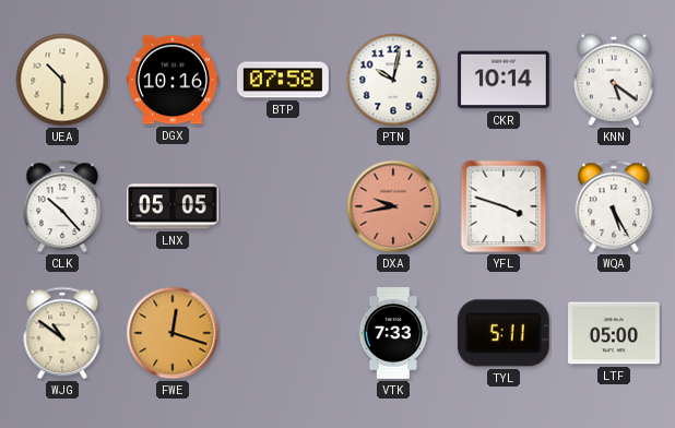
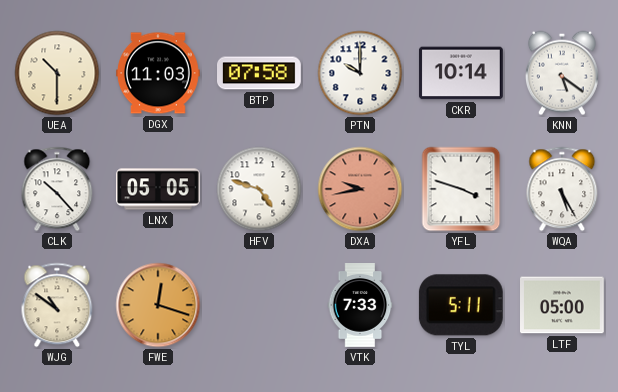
DGX: 10:16 -> 11:03
PTN: 10:02 -> 10:00
HFV: none -> 4:48
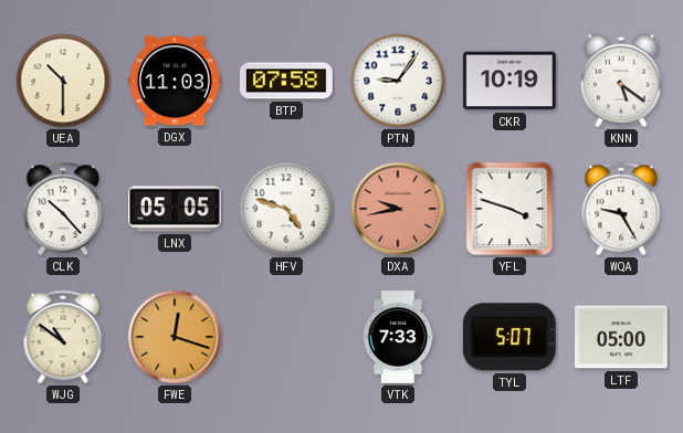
PTN: 10:00 -> 9:06
CKR: 10:14 -> 10:19
WQA: 5:25 -> 9:25
TYL: 5:11 -> 5:07
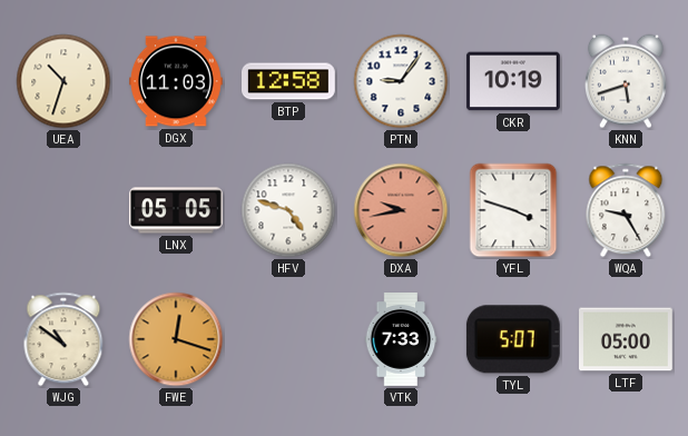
UEA: 10:30 -> 10:33
BTP: 07:58 -> 12:58
KNN: 5:21 -> 5:42
CLK: 10:23 -> none
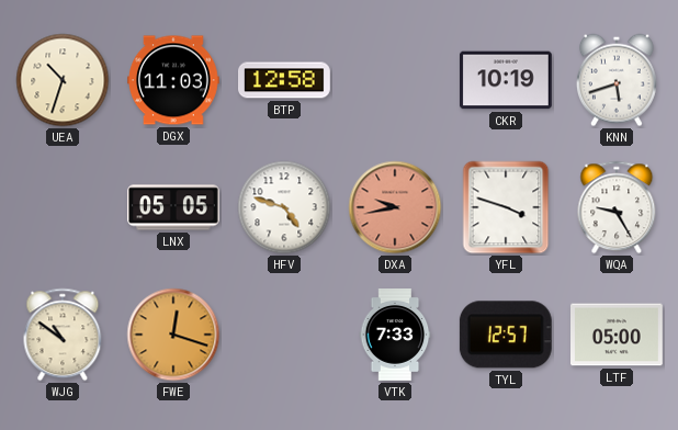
PTN: 9:06 -> none
TYL: 5:07 -> 12:57
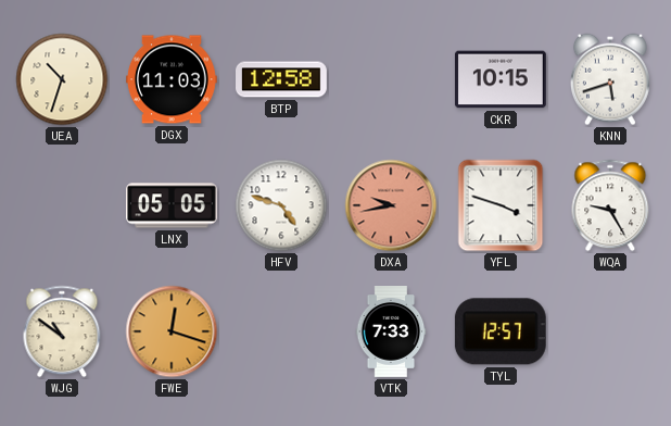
CKR: 10:19 -> 10:15
LTF: 05:00 -> none
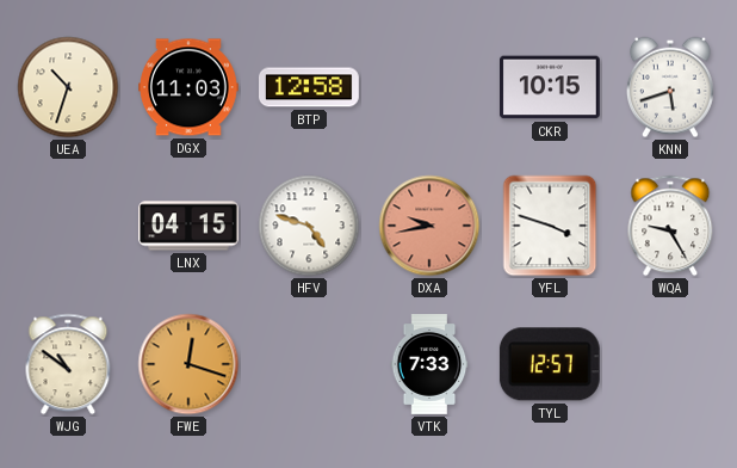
LNX: 05:05 -> 04:15
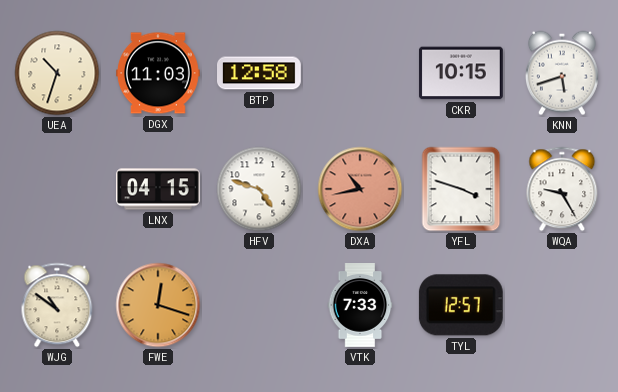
DXA: 9:43 -> 10:43
